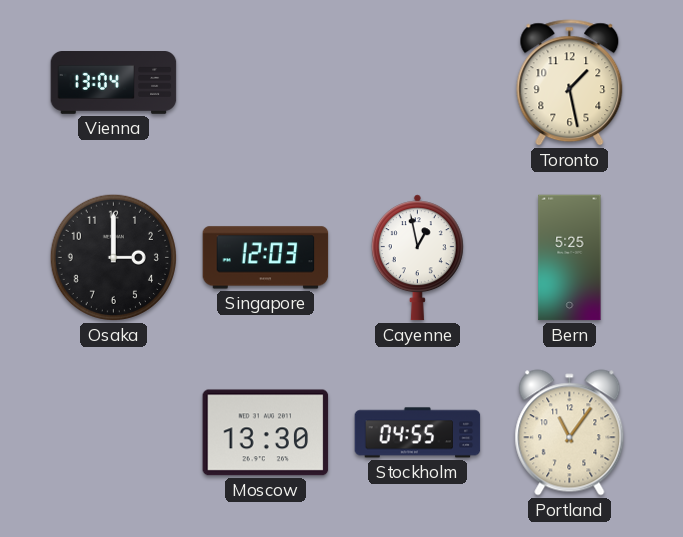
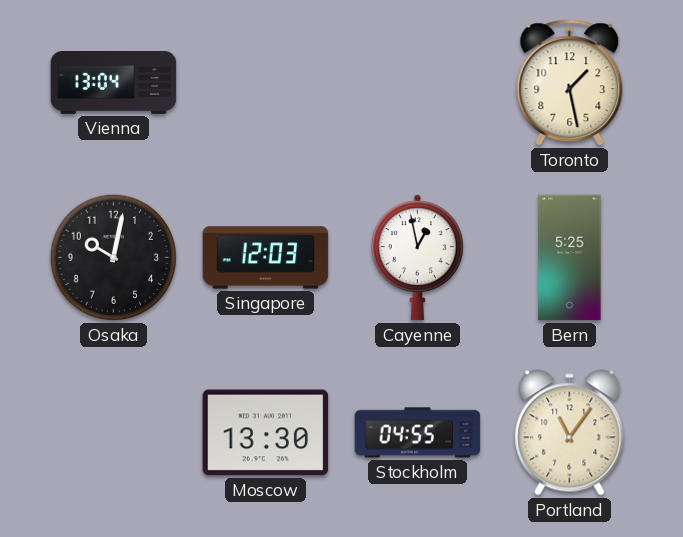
Osaka: 3:00 -> 10:02
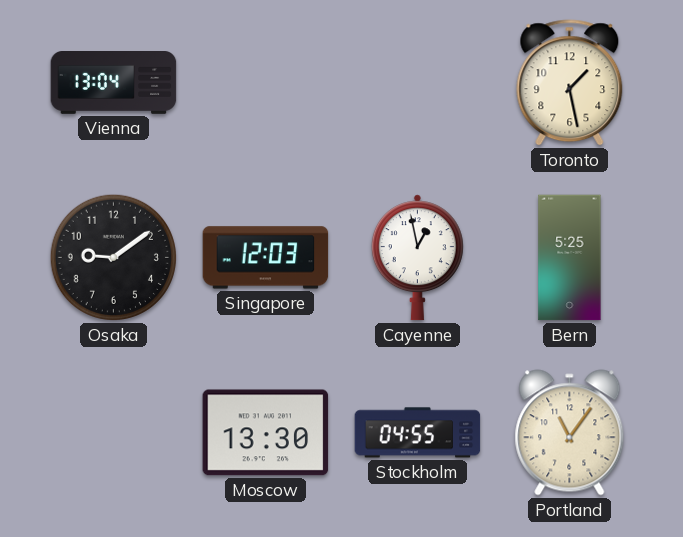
Osaka: 10:02 -> 9:09
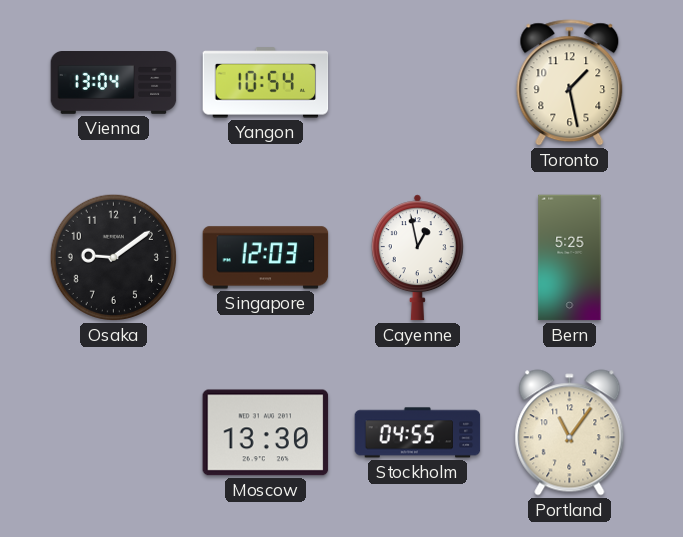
Yangon: none -> 10:54
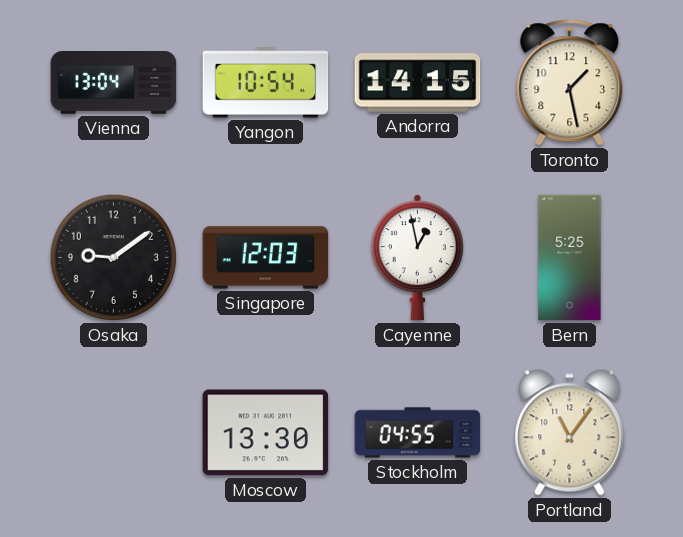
Andorra: none -> 14:15
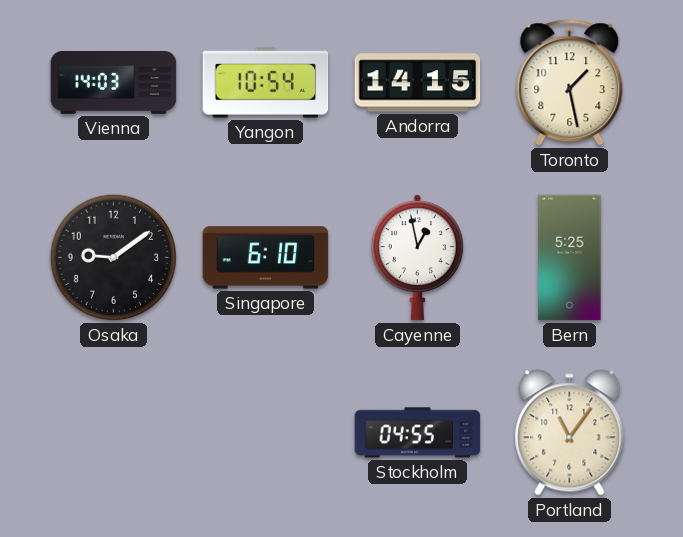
Vienna: 13:04 -> 14:03
Singapore: 12:03 -> 6:10
Moscow: 13:30 -> none
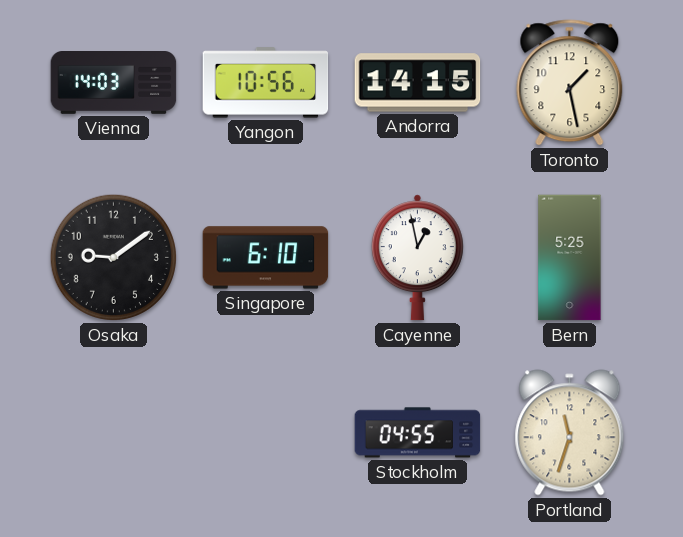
Yangon: 10:54 -> 10:56
Portland: 11:06 -> 11:33
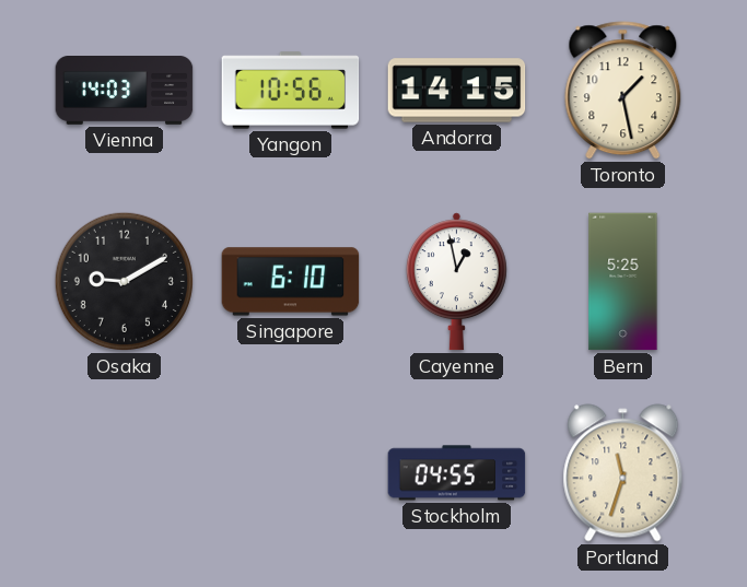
Osaka: 9:09 -> 9:10
